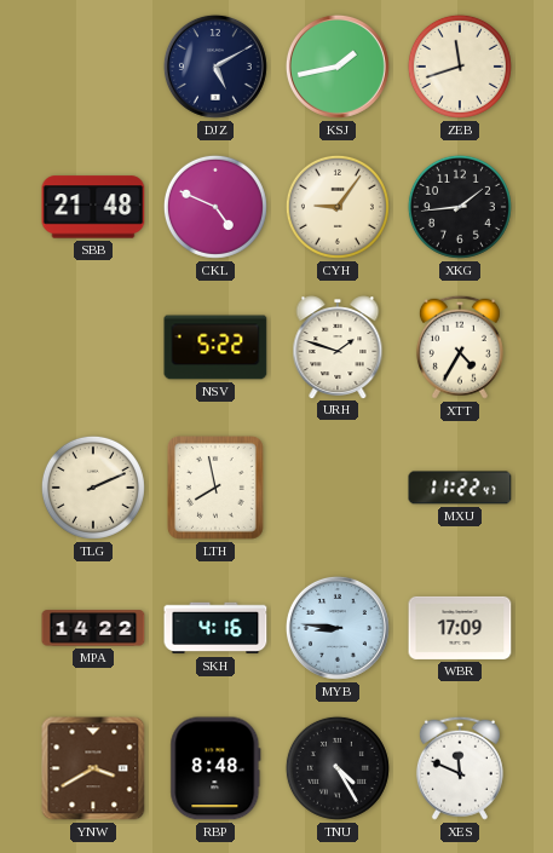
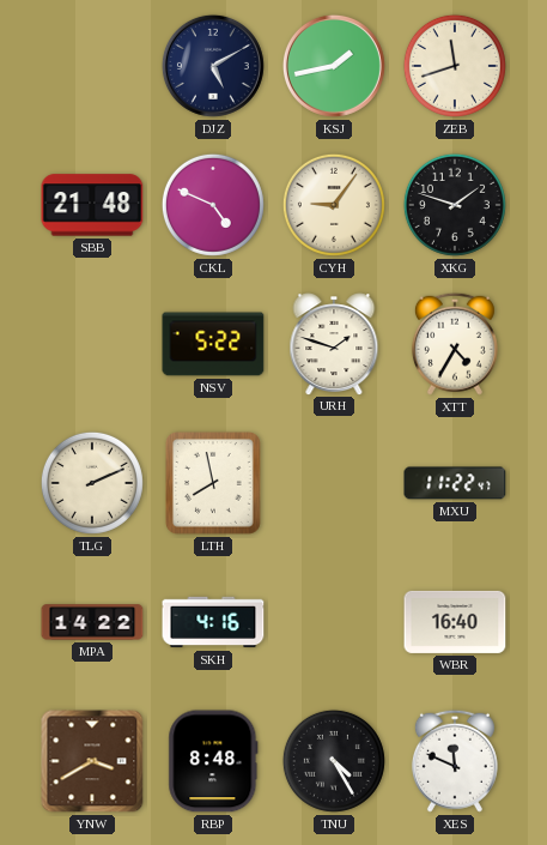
XKG: 1:44 -> 1:48
MYB: 8:46 -> none
WBR: 17:09 -> 16:40
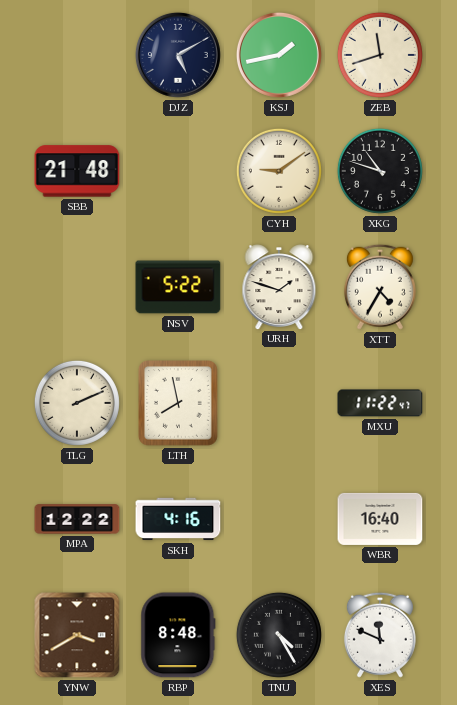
CKL: 4:49 -> none
CYH: 9:06 -> 9:09
XKG: 1:48 -> 10:48
MPA: 14:22 -> 12:22
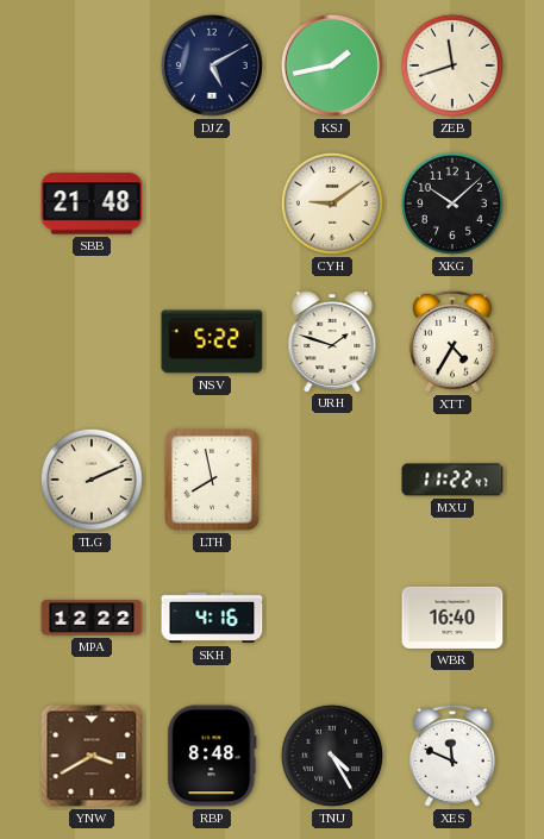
XKG: 10:48 -> 10:08
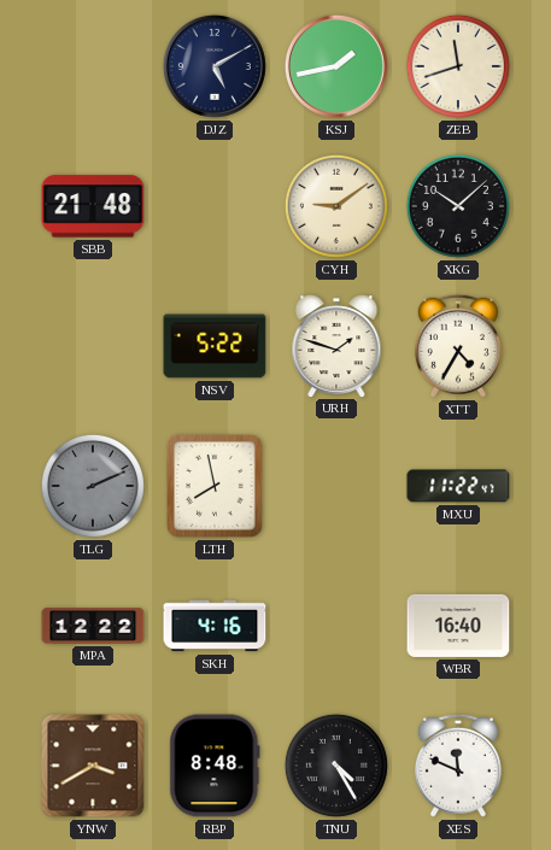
TLG dial: cream -> grey
